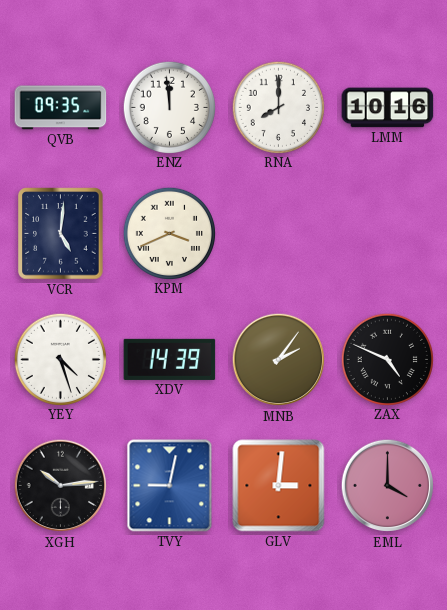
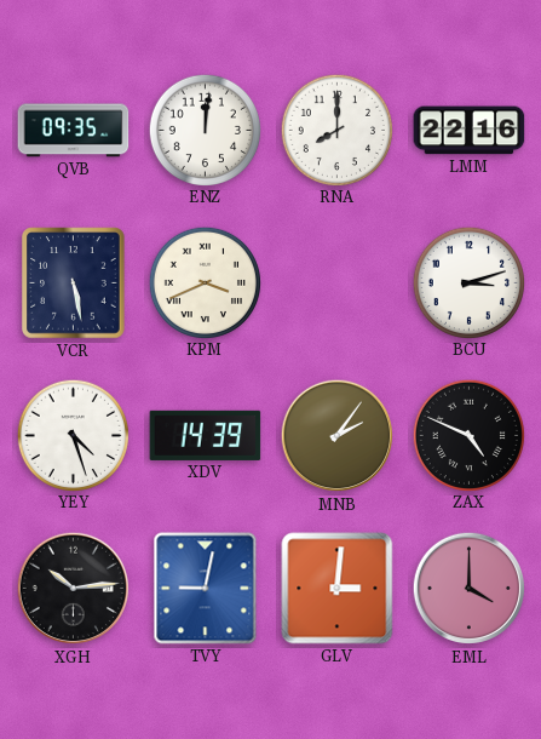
ENZ: 11:59 -> 12:01
LMM: 10:16 -> 22:16
VCR: 5:01 -> 5:28
BCU: none -> 3:12
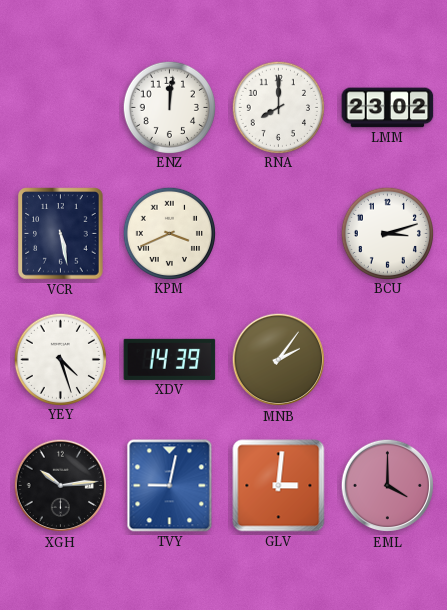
QVB: 09:35 -> none
LMM: 22:16 -> 23:02
ZAX: 4:49 -> none
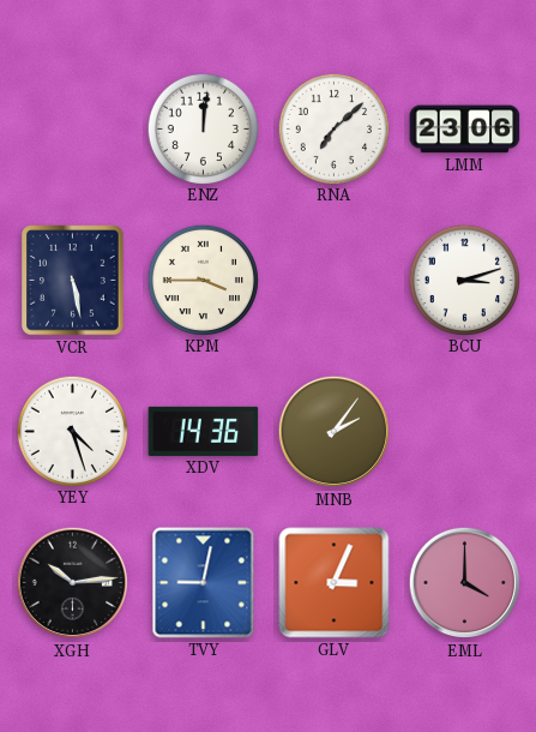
RNA: 8:00 -> 7:08
LMM: 23:02 -> 23:06
KPM: 3:41 -> 3:45
XDV: 14:39 -> 14:36
GLV: 3:01 -> 3:04
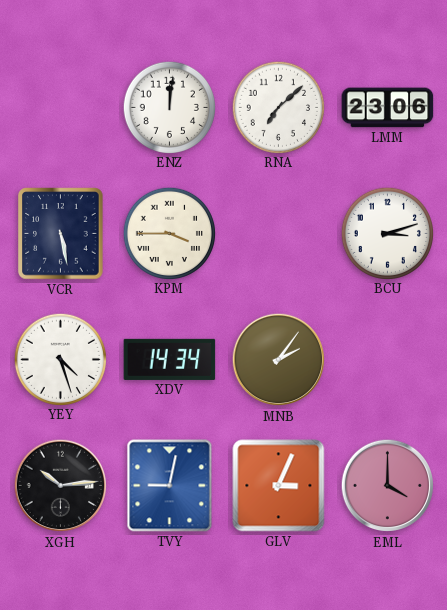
XDV: 14:36 -> 14:34
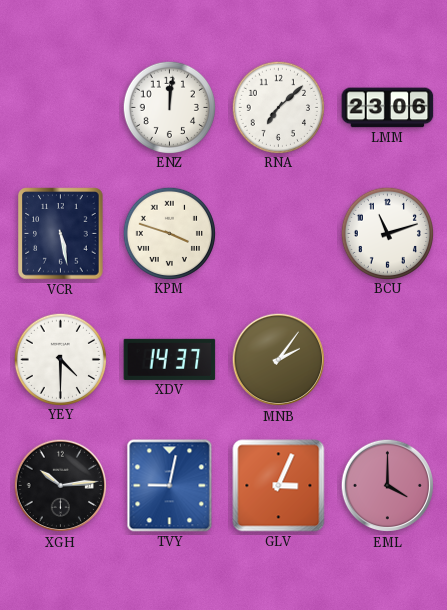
KPM: 3:45 -> 3:48
BCU: 3:12 -> 11:12
YEY: 4:27 -> 4:30
XDV: 14:34 -> 14:37
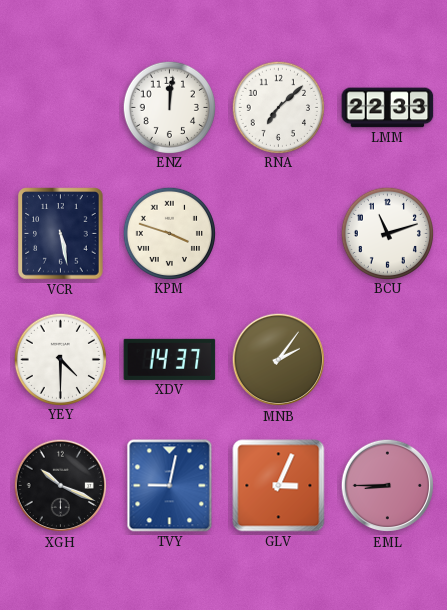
LMM: 23:06 -> 22:33
XGH: 10:14 -> 10:19
EML: 4:00 -> 8:45
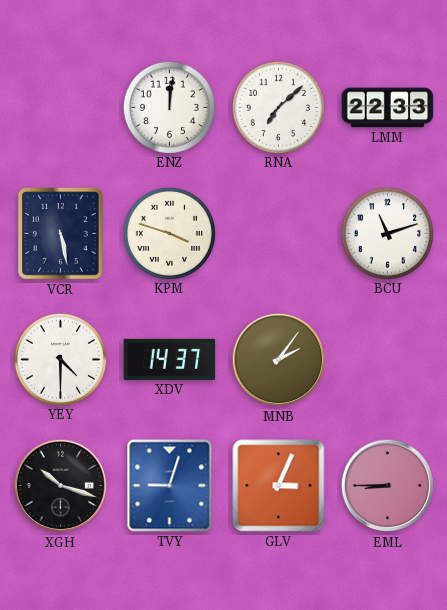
XGH: 10:19 -> 10:18
TVY: 9:02 -> 9:03
